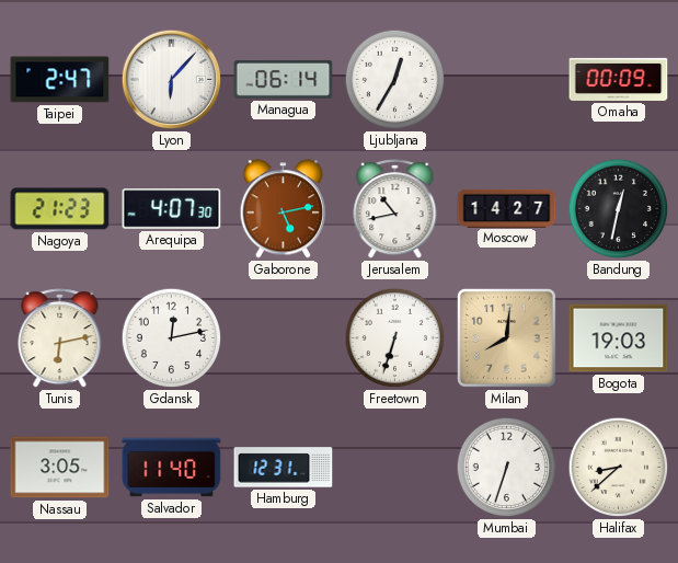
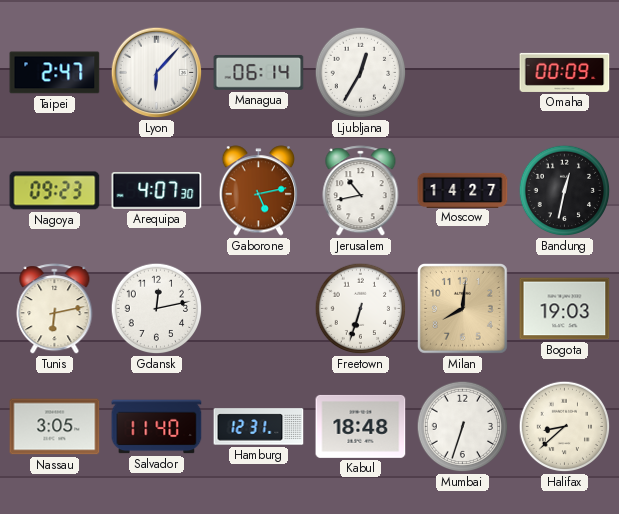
Nagoya: 21:23 -> 09:23
Kabul: none -> 18:48
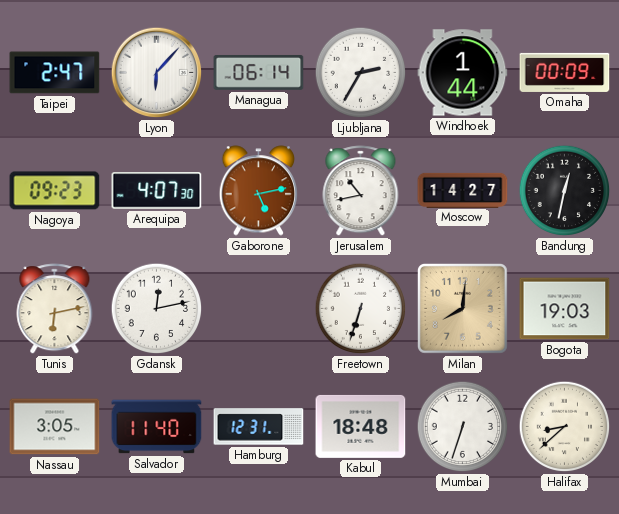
Ljubljana: 12:35 -> 2:35
Windhoek: none -> 1:44
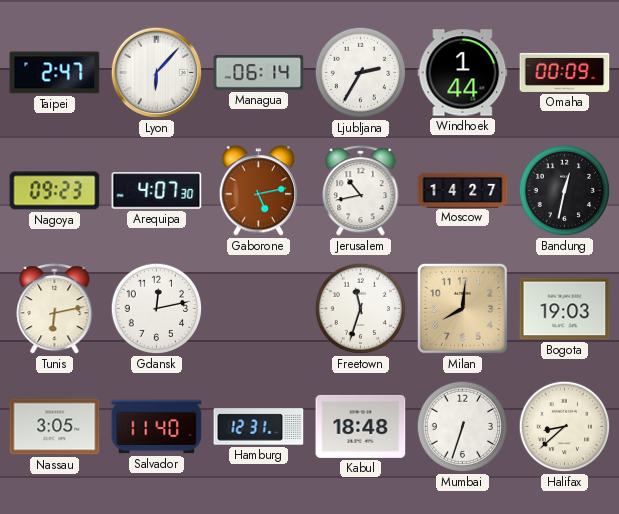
Freetown: 6:33 -> 11:33
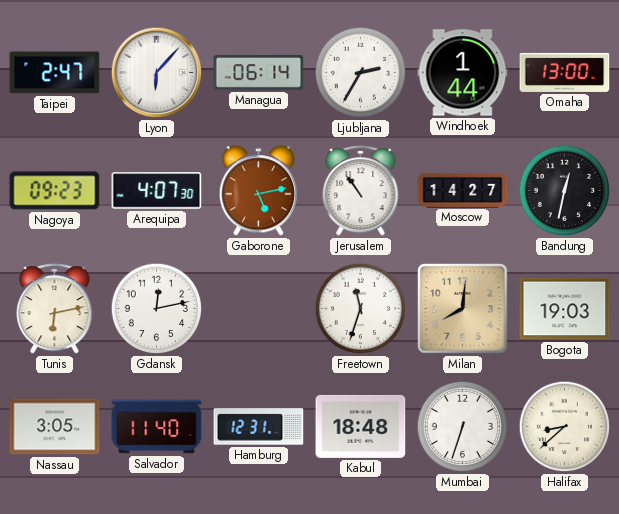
Omaha: 00:09 -> 13:00
Jerusalem: 10:43 -> 10:54
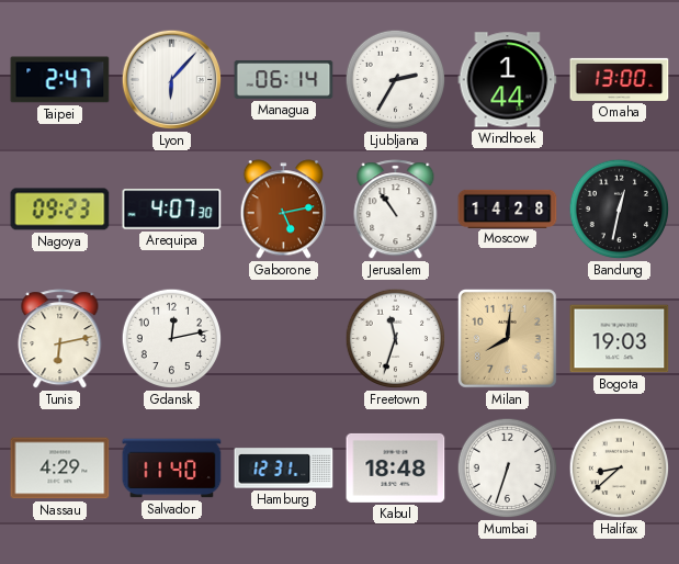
Moscow: 14:27 -> 14:28
Nassau: 3:05 -> 4:29
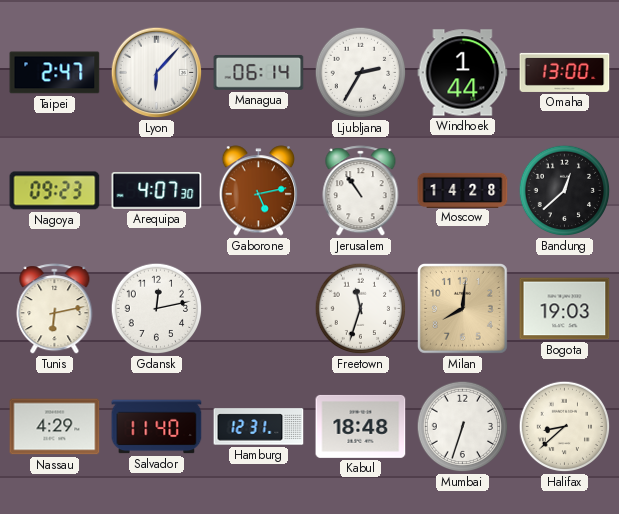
Bandung: 12:32 -> 12:38
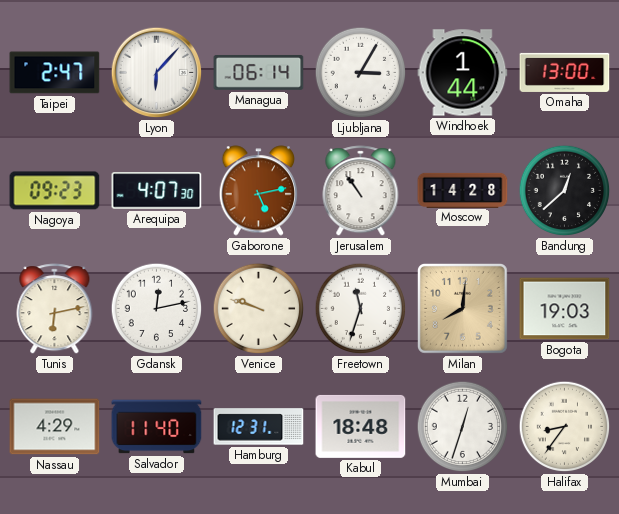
Ljubljana: 2:35 -> 3:05
Venice: none -> 9:48
Mumbai: 6:33 -> 12:33
Halifax: 8:38 -> 8:36
